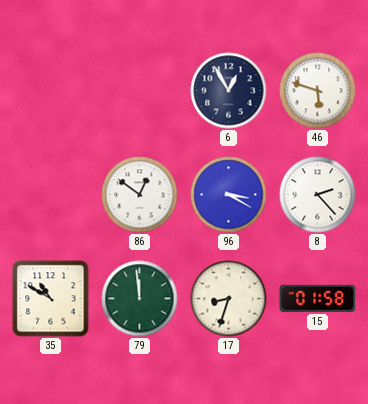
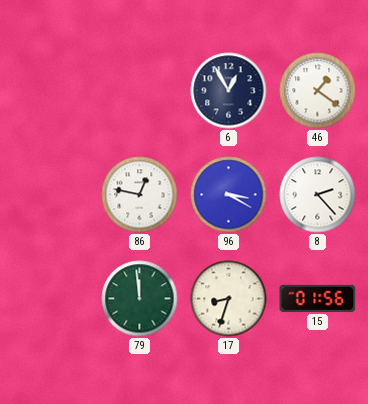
46: 5:48 -> 1:21
86: 12:51 -> 12:47
35: 10:50 -> none
15: 01:58 -> 01:56
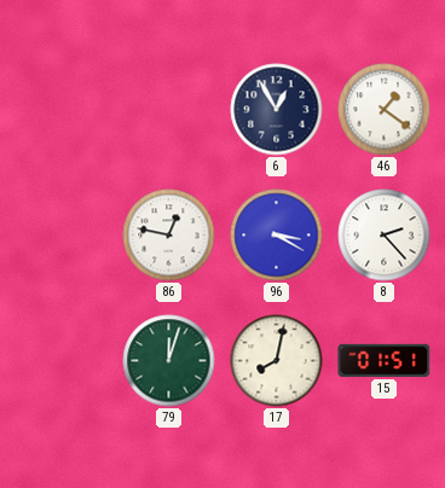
79: 11:59 -> 12:03
17: 8:33 -> 8:02
15: 01:56 -> 01:51
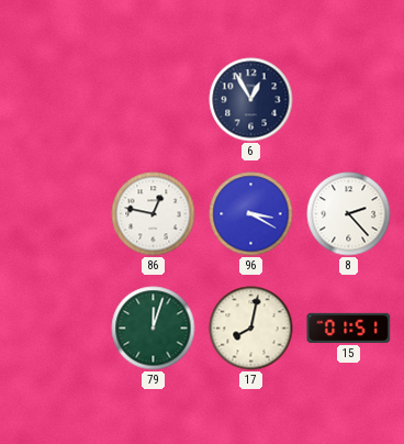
46: 1:21 -> none
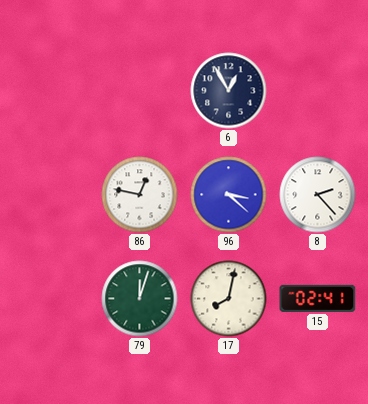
96: 3:20 -> 3:22
15: 01:51 -> 02:41
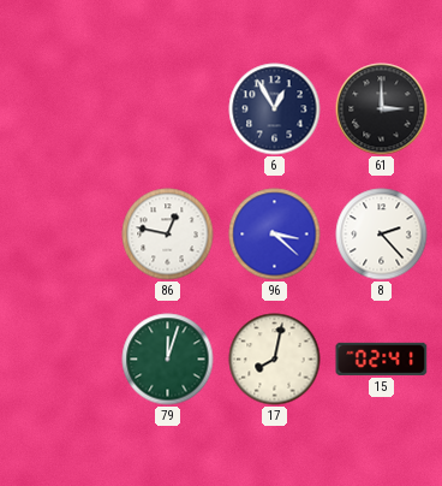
61: none -> 3:00
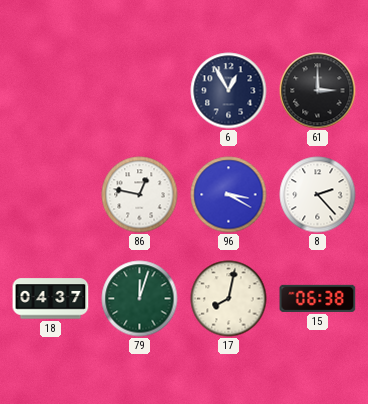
96: 3:22 -> 3:20
18: none -> 04:37
15: 02:41 -> 06:38
